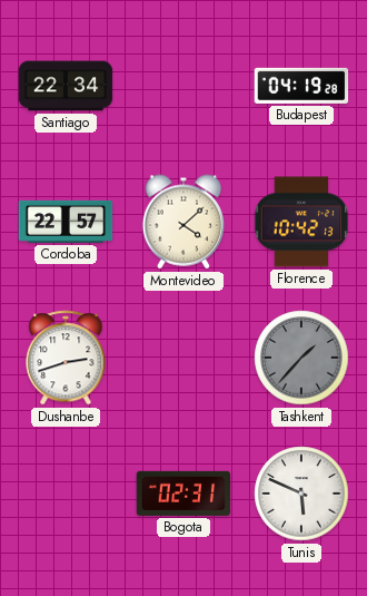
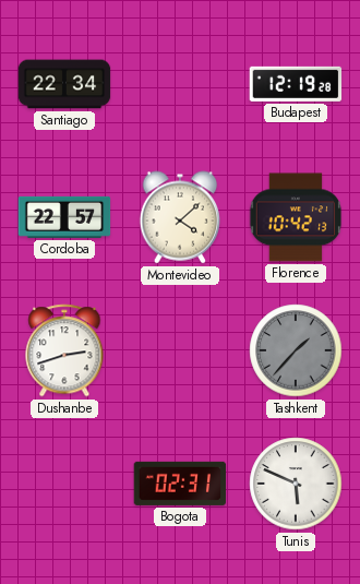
Budapest: 04:19 -> 12:19
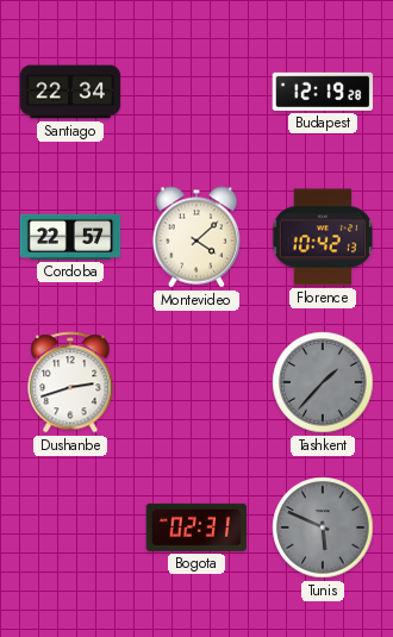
Tunis dial: white -> grey
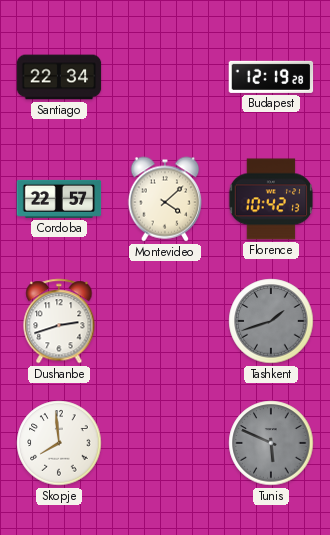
Tashkent: 1:37 -> 1:42
Skopje: none -> 7:59
Bogota: 02:31 -> none
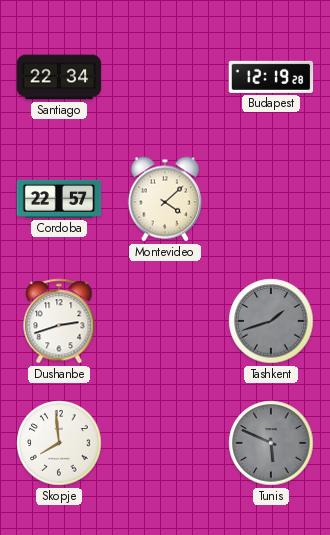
Florence: 10:42 -> none
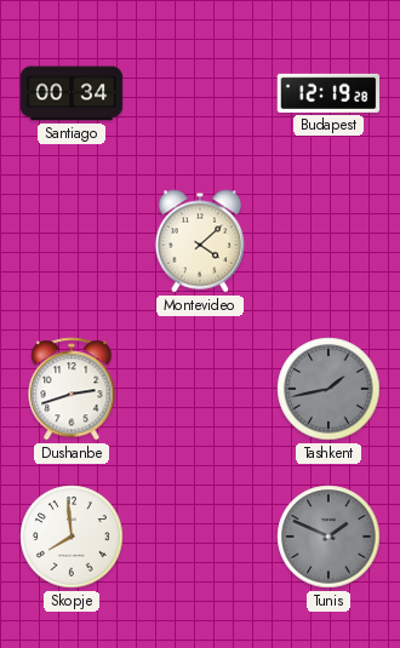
Santiago: 22:34 -> 00:34
Cordoba: 22:57 -> none
Tashkent: 1:42 -> 1:43
Tunis: 5:49 -> 1:49
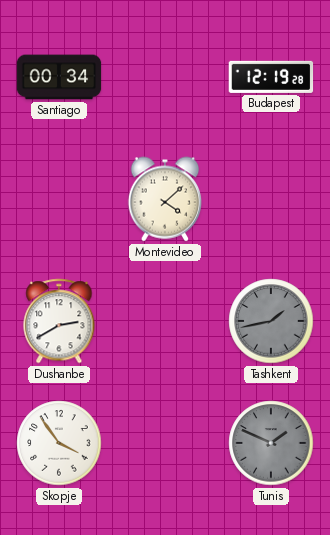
Dushanbe: 2:42 -> 2:40
Skopje: 7:59 -> 3:54
